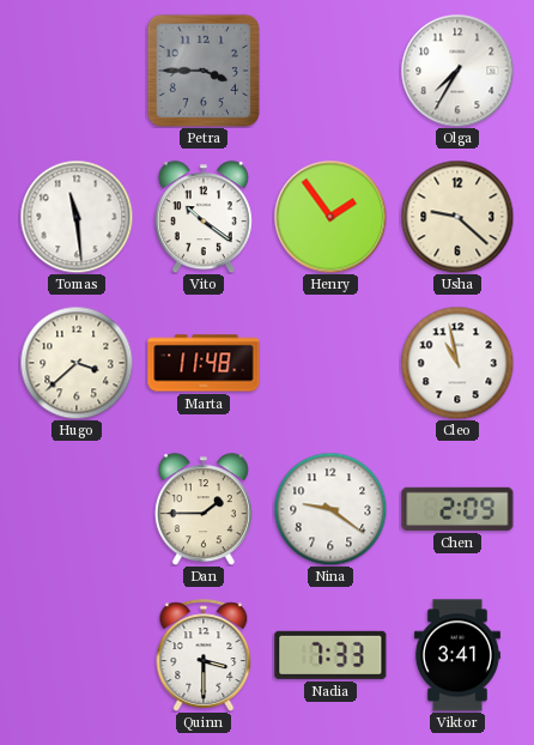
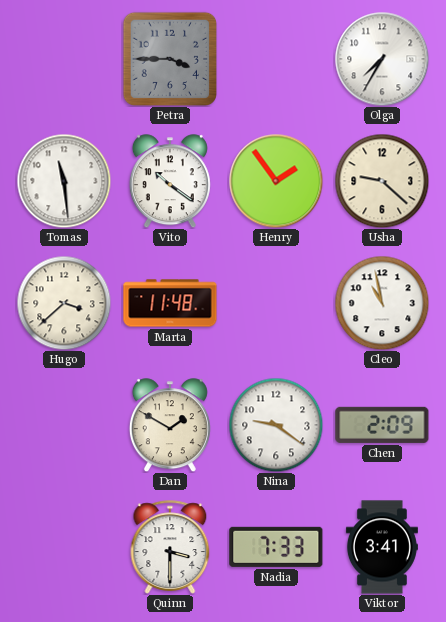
Dan: 1:45 -> 1:50
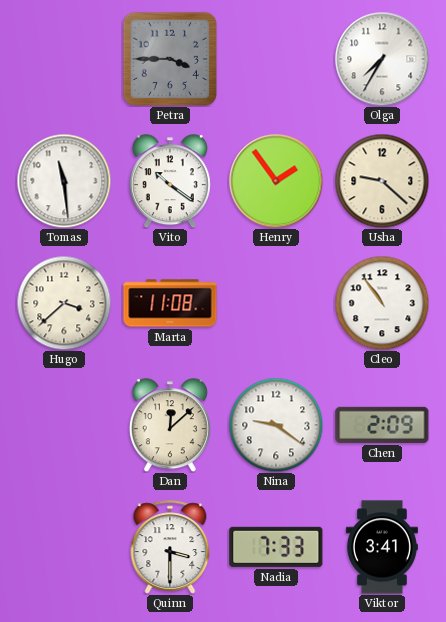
Marta: 11:48 -> 11:08
Cleo: 10:58 -> 10:54
Dan: 1:50 -> 12:08
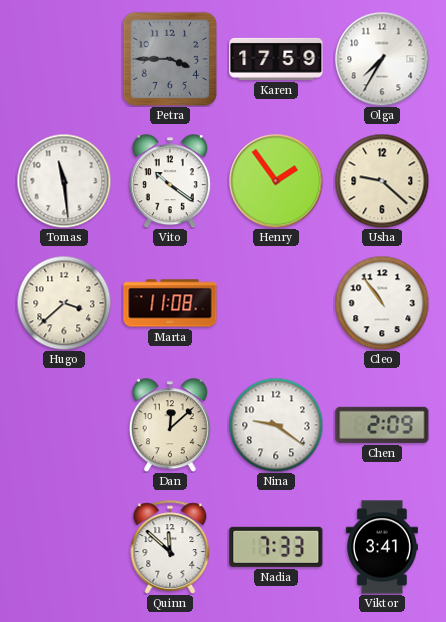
Karen: none -> 17:59
Quinn: 3:30 -> 11:52
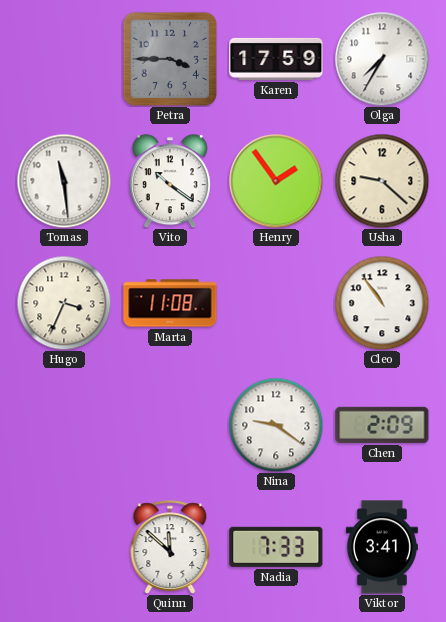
Hugo: 3:38 -> 3:34
Dan: 12:08 -> none
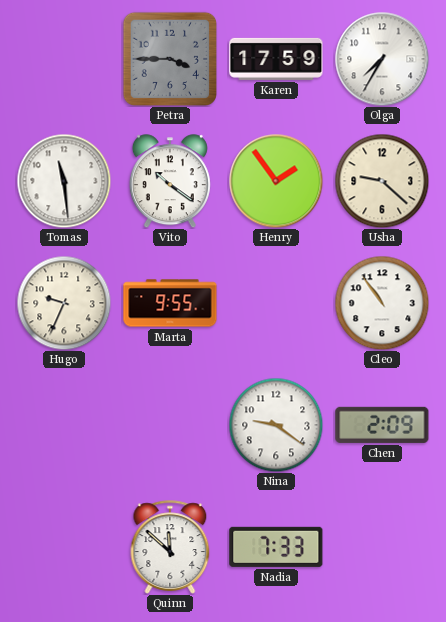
Hugo: 3:34 -> 9:34
Marta: 11:08 -> 9:55
Viktor: 3:41 -> none
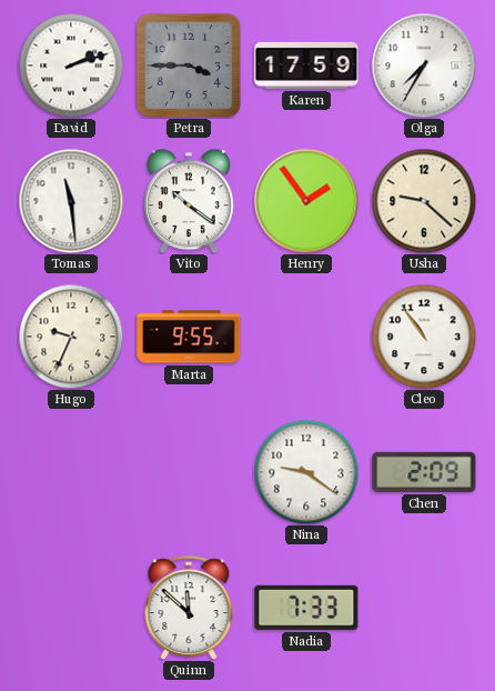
David: none -> 2:12
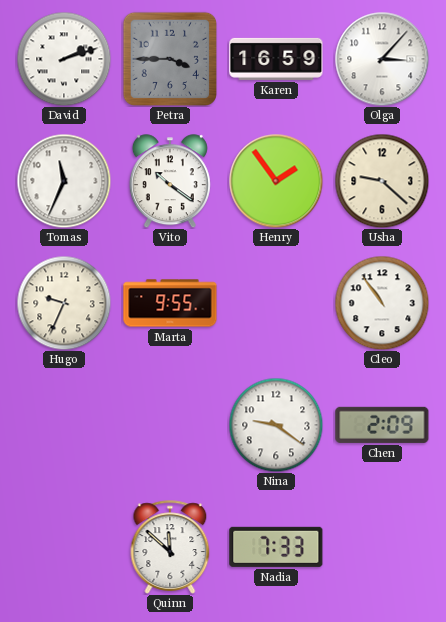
Karen: 17:59 -> 16:59
Olga: 7:35 -> 3:07
Tomas: 11:29 -> 11:34
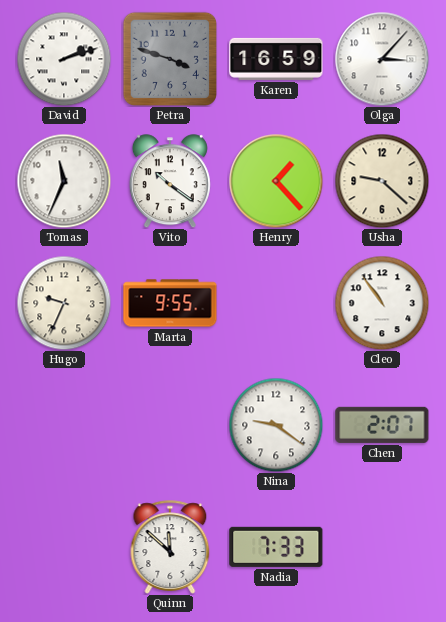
Petra: 3:45 -> 3:48
Henry: 1:54 -> 1:23
Chen: 2:09 -> 2:07
